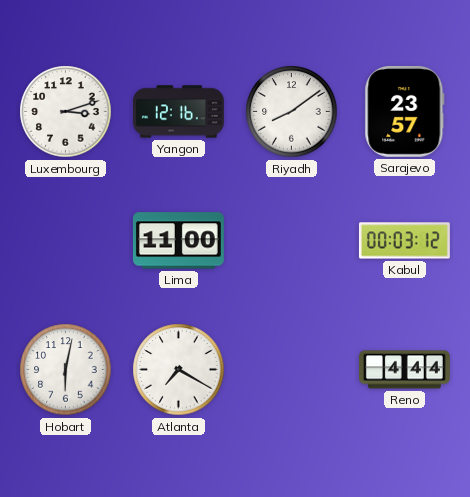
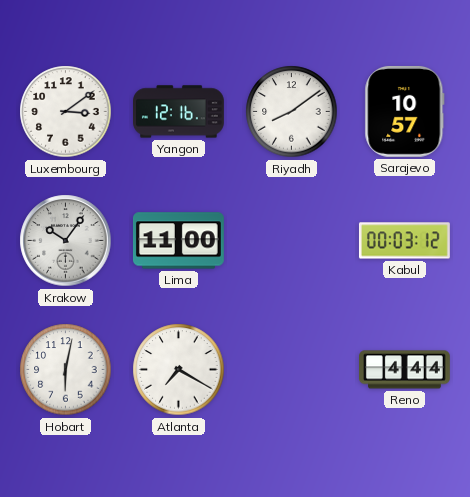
Luxembourg: 3:12 -> 3:09
Sarajevo: 23:57 -> 10:57
Krakow: none -> 10:06
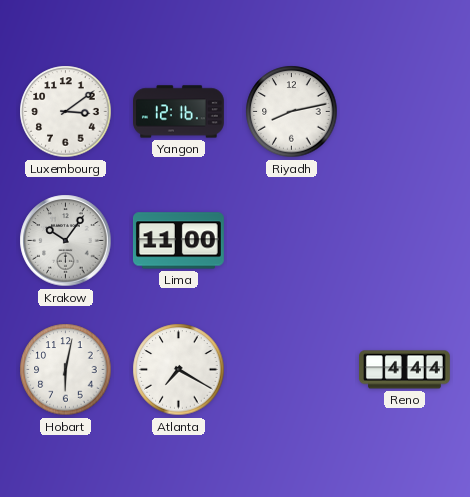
Riyadh: 8:09 -> 8:13
Sarajevo: 10:57 -> none
Kabul: 00:03 -> none
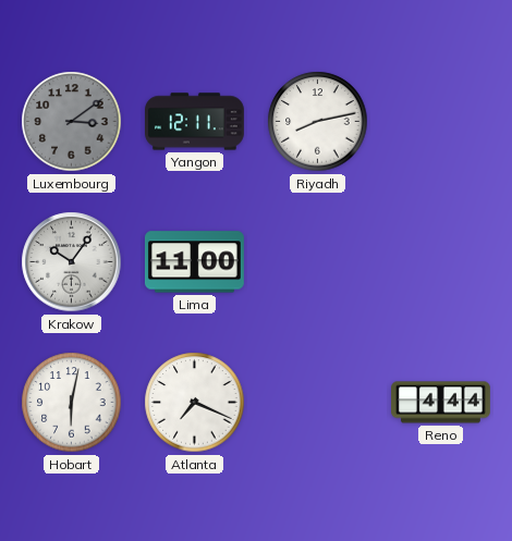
Luxembourg dial: white -> grey
Yangon: 12:16 -> 12:11
Atlanta: 7:20 -> 7:19
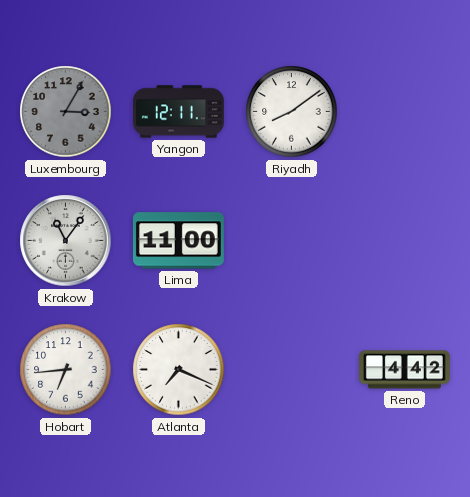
Luxembourg: 3:09 -> 3:05
Riyadh: 8:13 -> 8:09
Krakow: 10:06 -> 11:06
Hobart: 6:02 -> 6:44
Reno: 4:44 -> 4:42
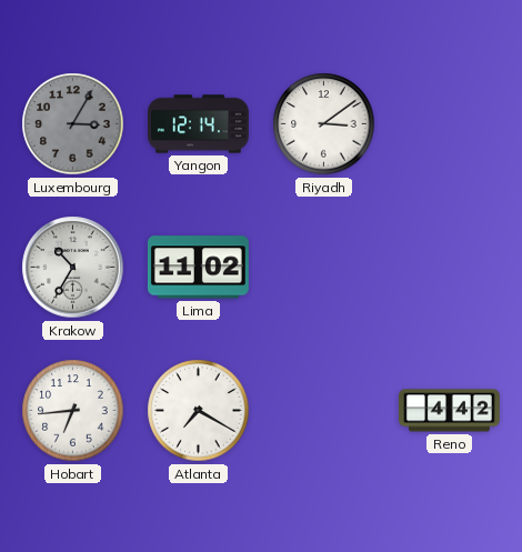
Yangon: 12:11 -> 12:14
Riyadh: 8:09 -> 3:09
Krakow: 11:06 -> 10:35
Lima: 11:00 -> 11:02
Atlanta: 7:19 -> 7:20
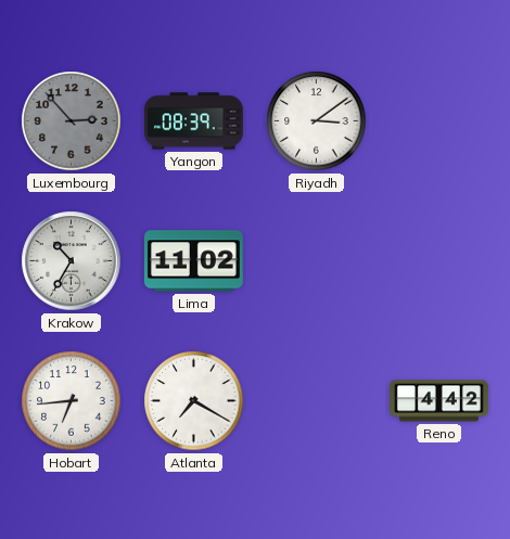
Luxembourg: 3:05 -> 2:53
Yangon: 12:14 -> 08:39
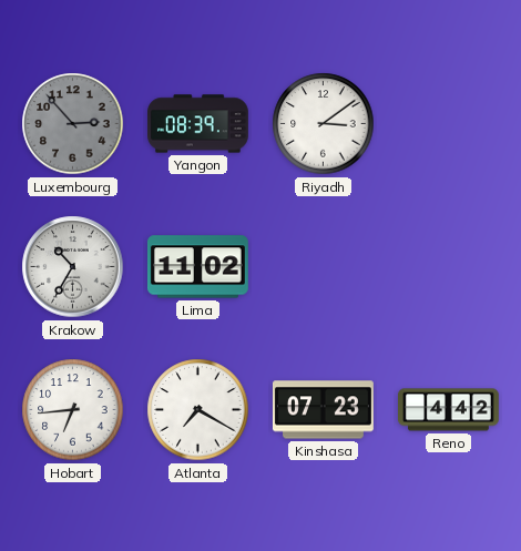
Kinshasa: none -> 07:23
